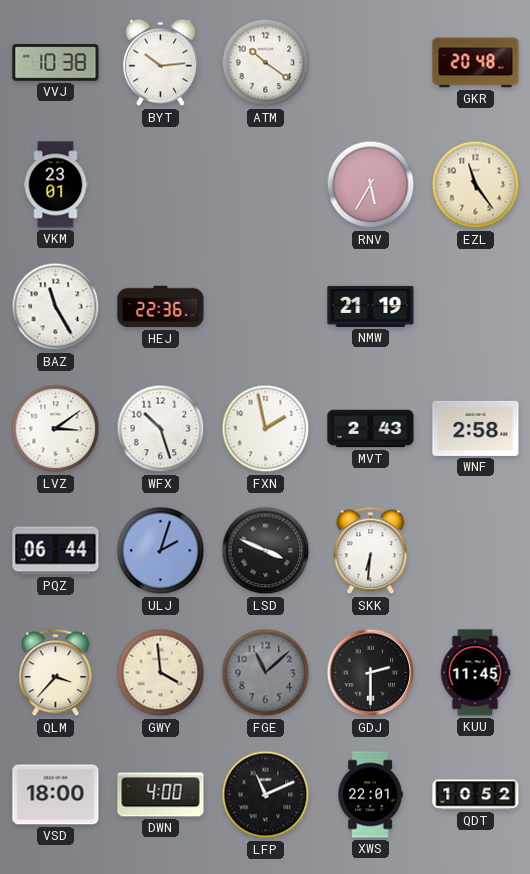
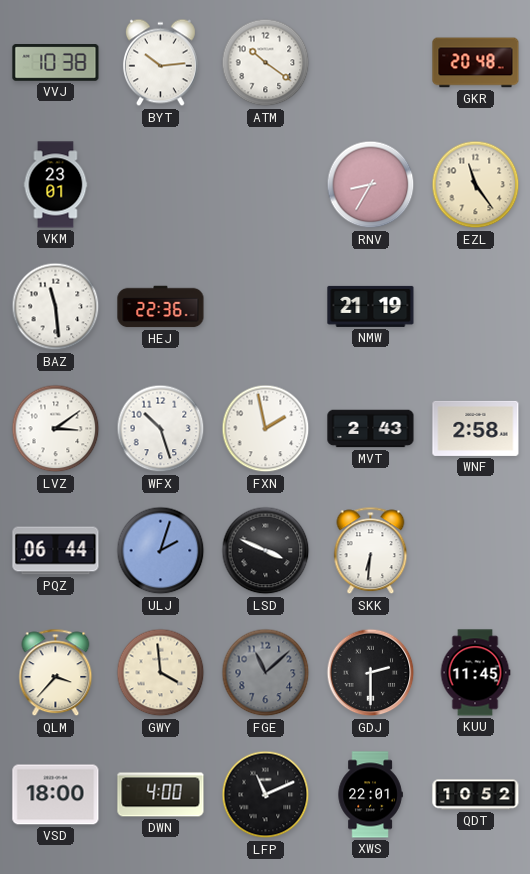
RNV: 5:35 -> 8:35
BAZ: 11:25 -> 11:29
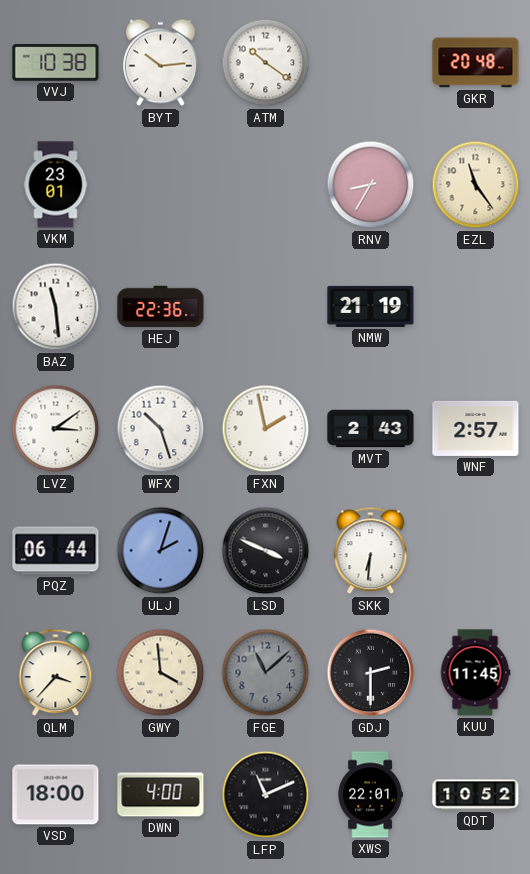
WNF: 2:58 -> 2:57
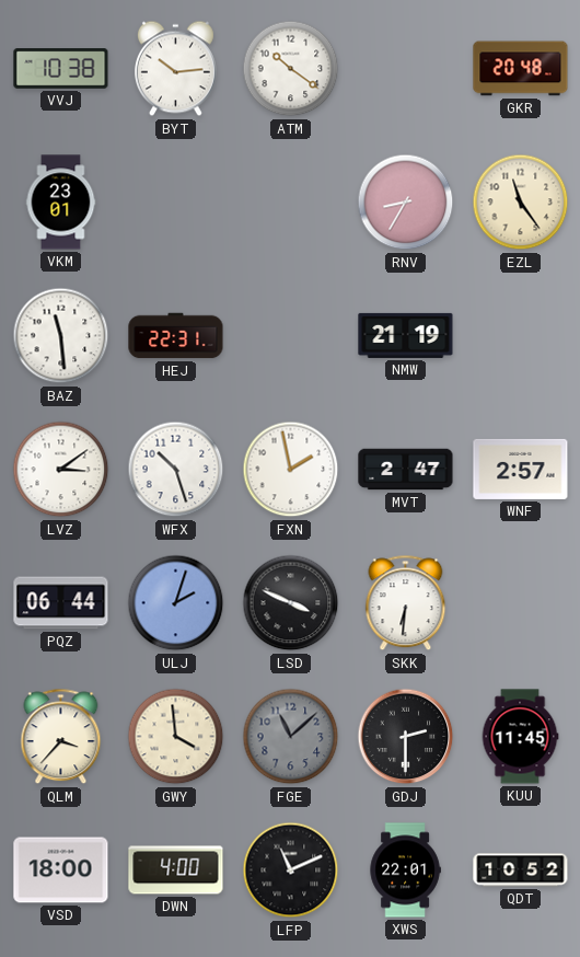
HEJ: 22:36 -> 22:31
MVT: 2:43 -> 2:47
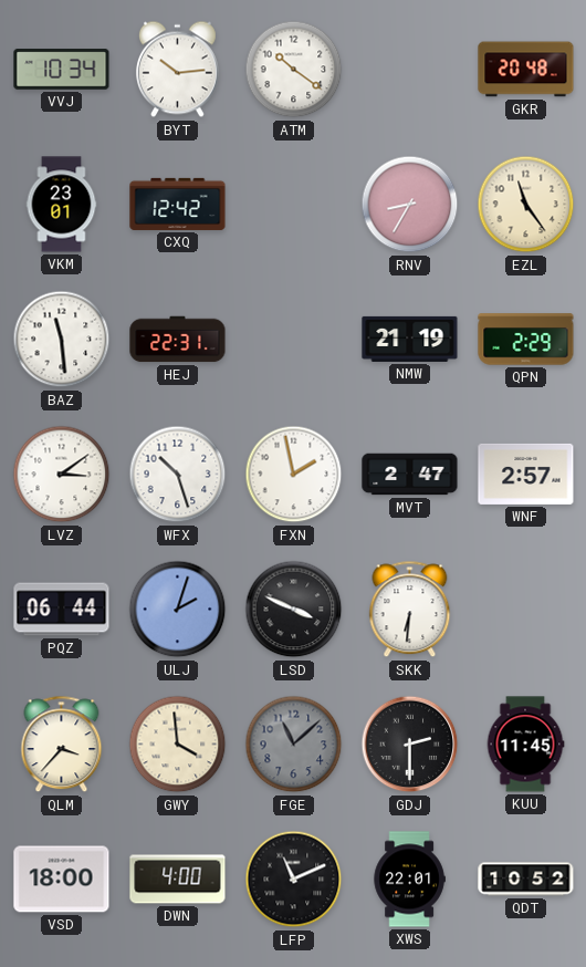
VVJ: 10:38 -> 10:34
CXQ: none -> 12:42
QPN: none -> 2:29
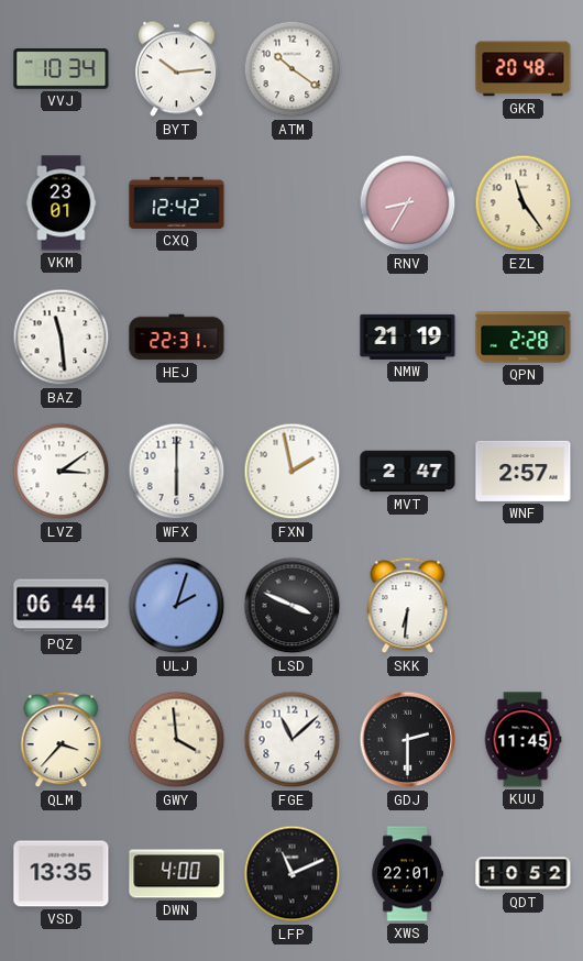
QPN: 2:29 -> 2:28
WFX: 10:27 -> 6:00
FGE dial: grey -> white
VSD: 18:00 -> 13:35
